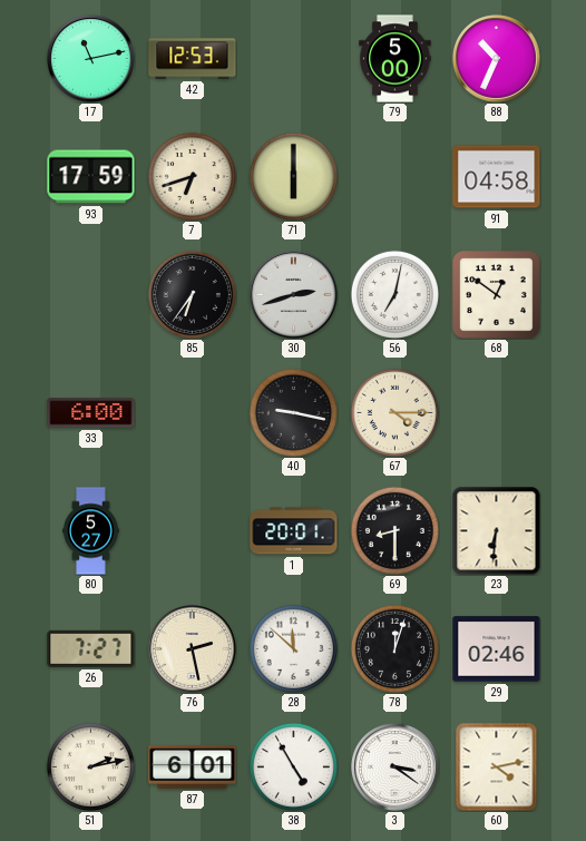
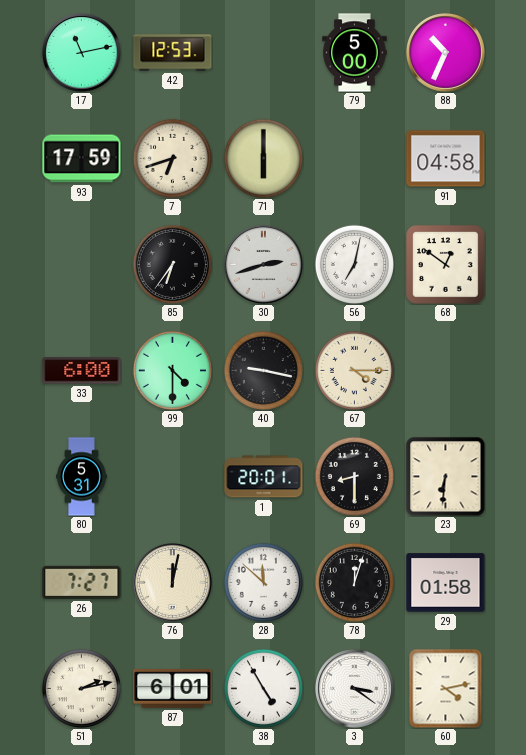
99: none -> 4:30
80: 5:27 -> 5:31
76: 2:28 -> 12:02
29: 02:46 -> 01:58
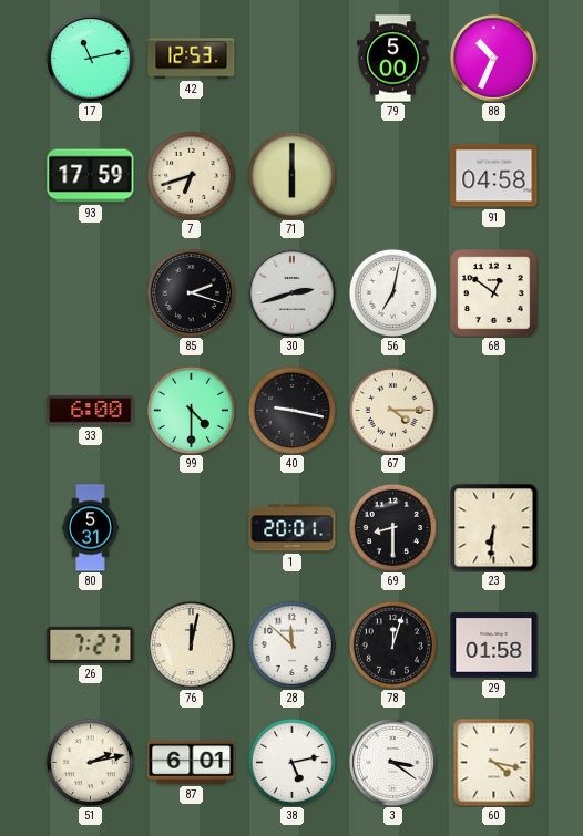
85: 6:36 -> 2:18
38: 4:55 -> 5:13
60: 4:13 -> 4:17
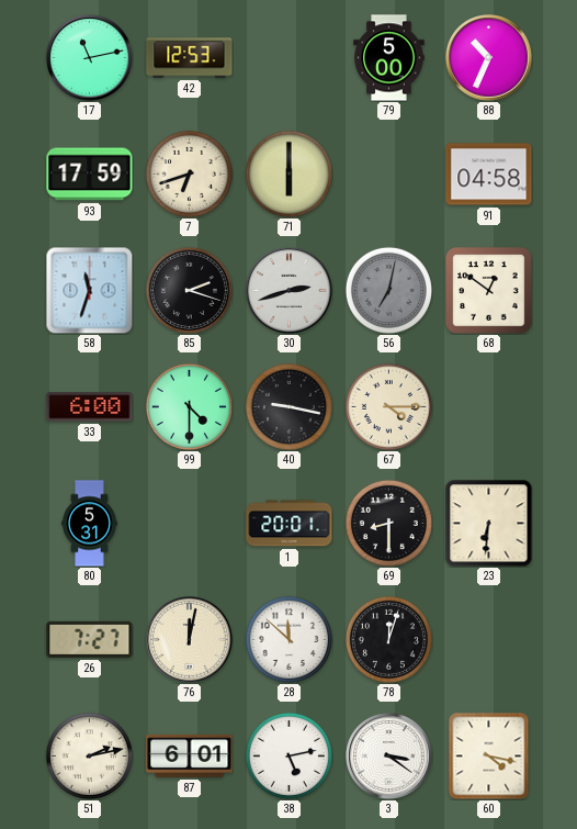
58: none -> 11:33
56 dial: white -> grey
29: 01:58 -> none
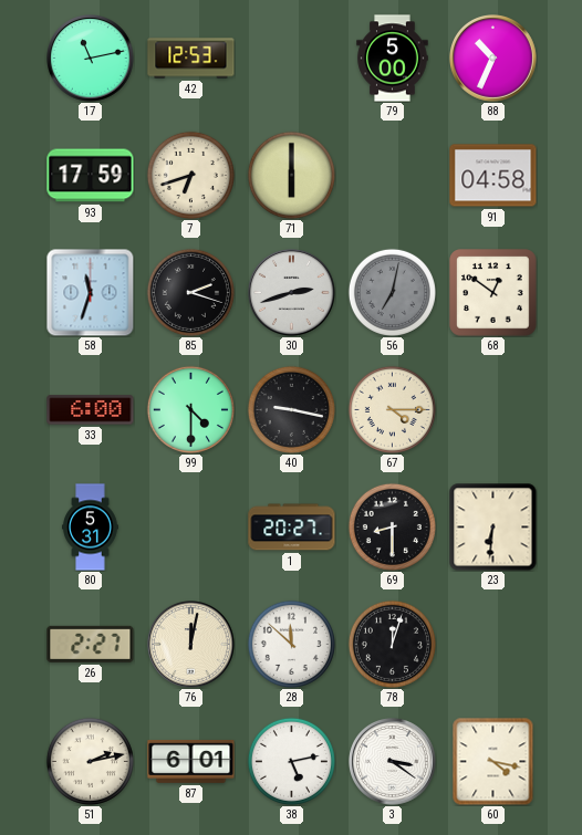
1: 20:01 -> 20:27
26: 7:27 -> 2:27
